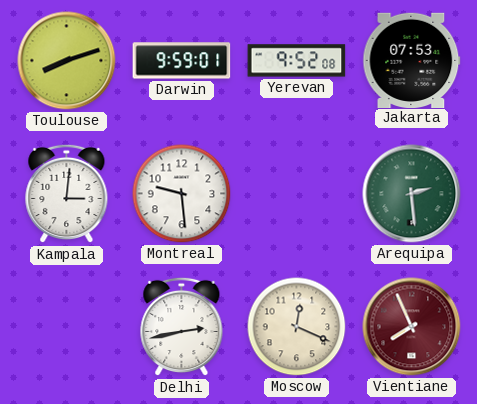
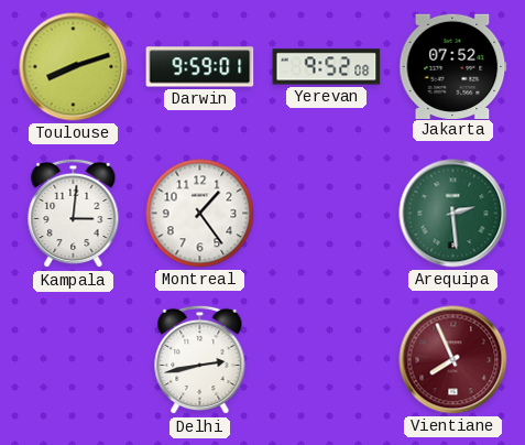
Jakarta: 07:53 -> 07:52
Montreal: 9:29 -> 1:24
Moscow: 12:19 -> none
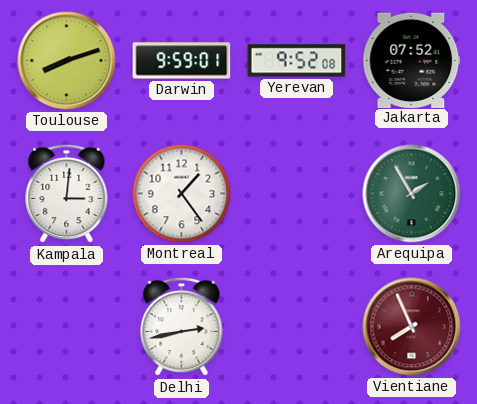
Arequipa: 2:29 -> 1:55
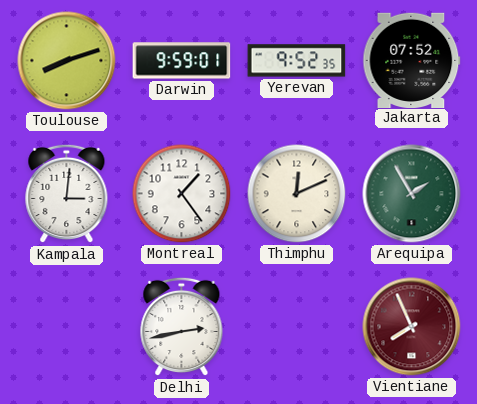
Yerevan: 9:52:08 -> 9:52:35
Thimphu: none -> 12:11
